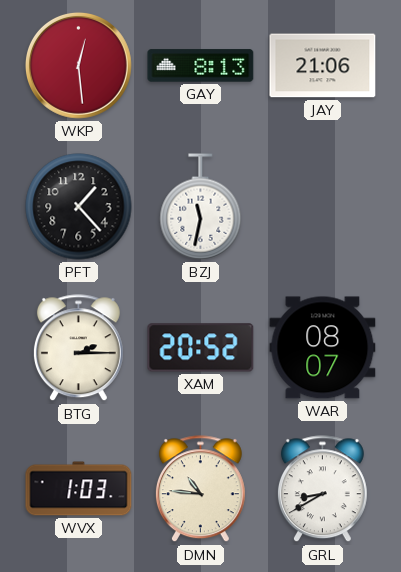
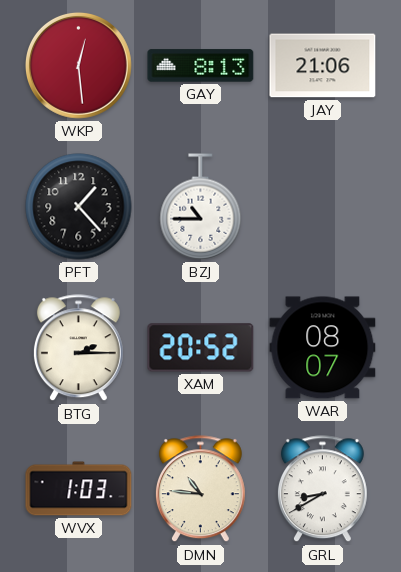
BZJ: 11:32 -> 10:45
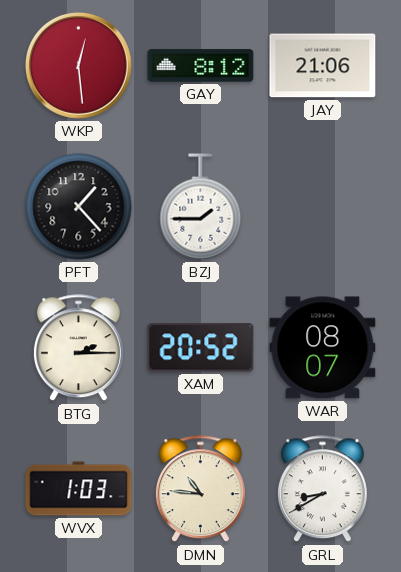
GAY: 8:13 -> 8:12
BZJ: 10:45 -> 1:45
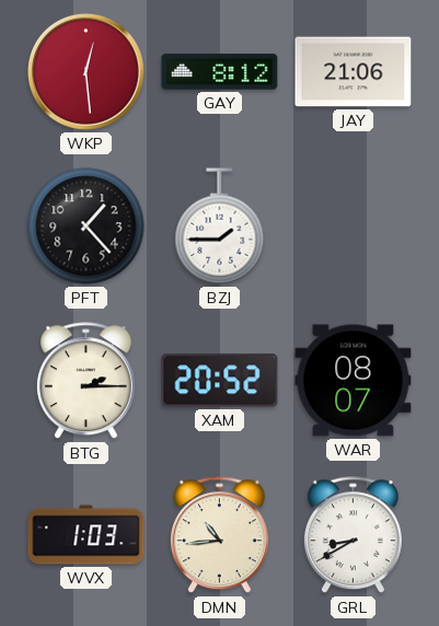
DMN: 10:46 -> 10:44
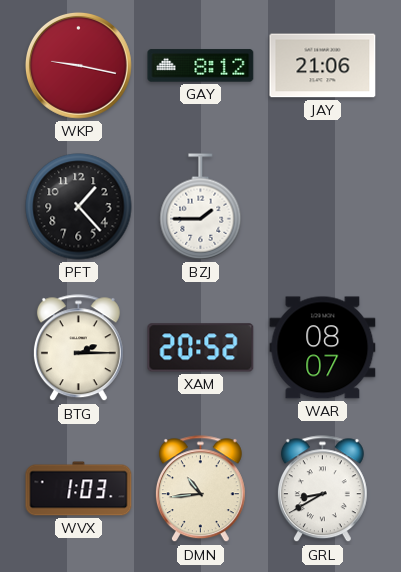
WKP: 12:29 -> 9:17
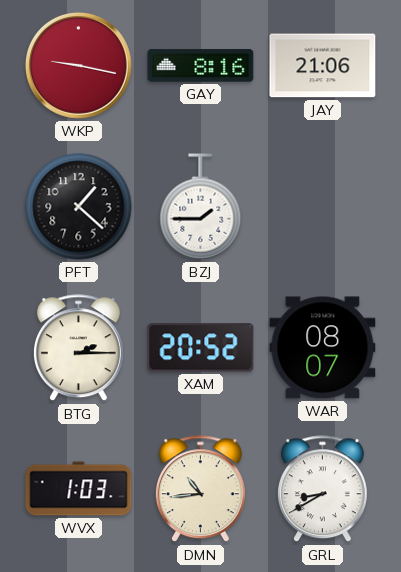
GAY: 8:12 -> 8:16
PFT: 1:23 -> 1:22
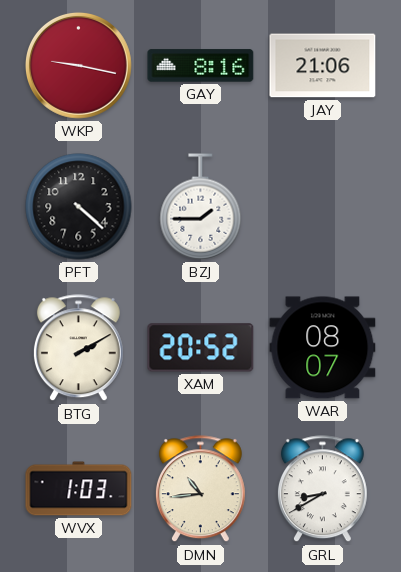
PFT: 1:22 -> 4:22
BTG: 2:15 -> 2:10
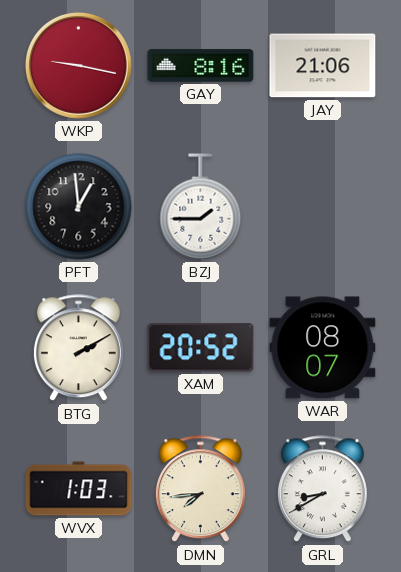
PFT: 4:22 -> 12:59
DMN: 10:44 -> 7:44
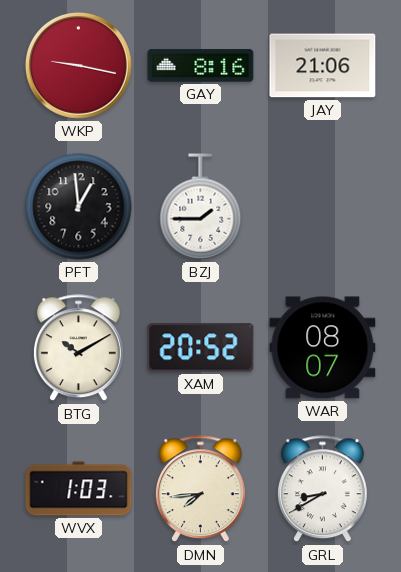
BTG: 2:10 -> 10:10
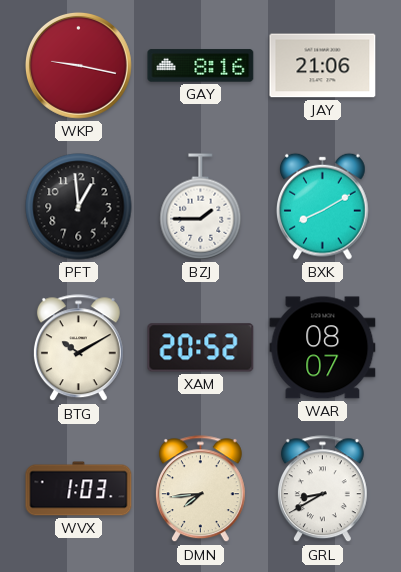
BXK: none -> 8:10
